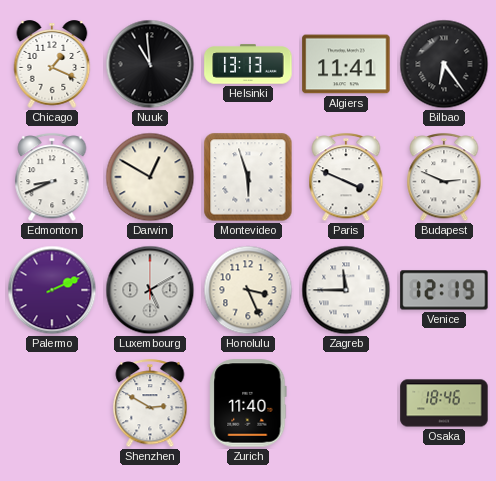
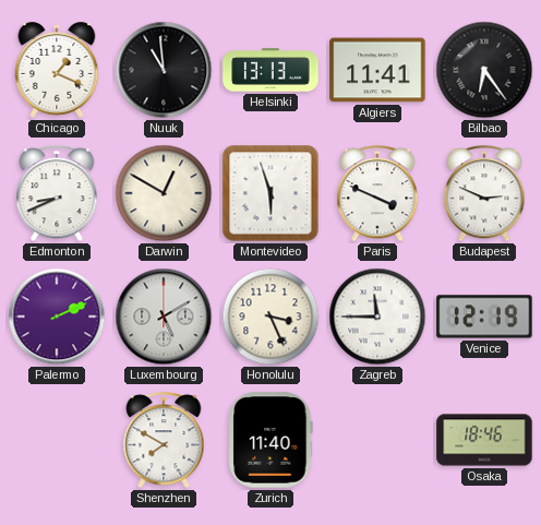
Shenzhen: 2:50 -> 7:50
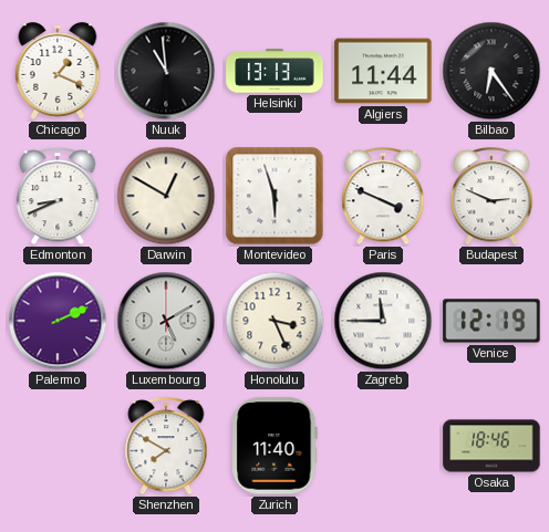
Algiers: 11:41 -> 11:44
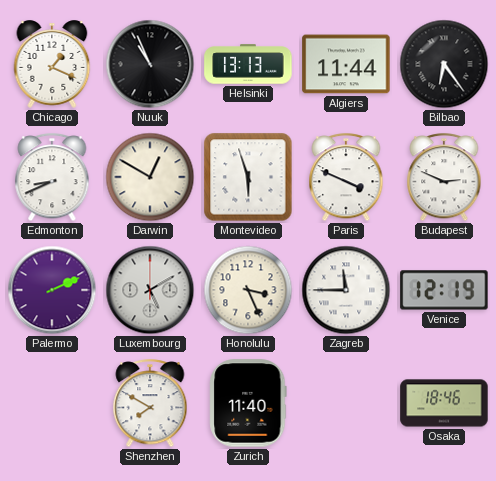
Nuuk: 10:59 -> 10:56
